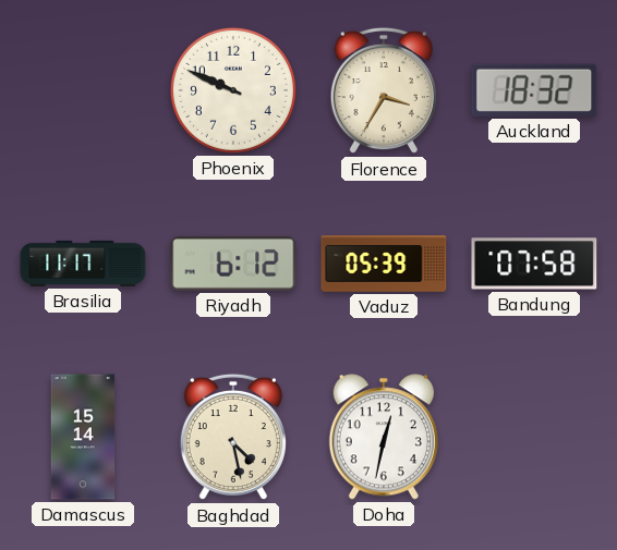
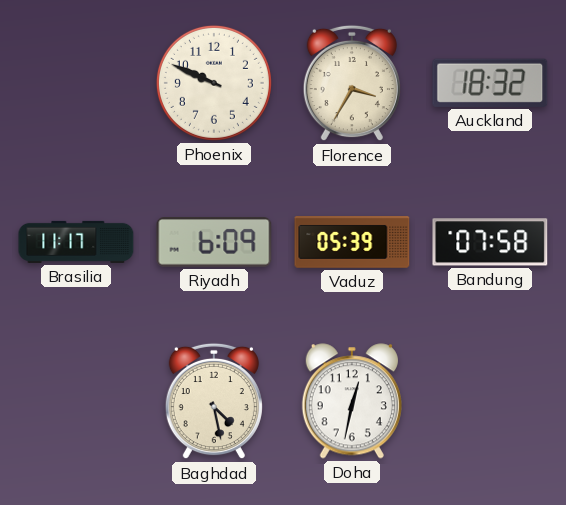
Riyadh: 6:12 -> 6:09
Damascus: 15:14 -> none
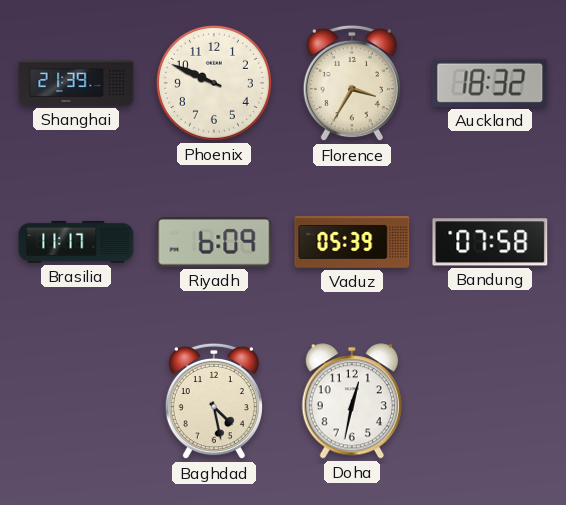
Shanghai: none -> 21:39
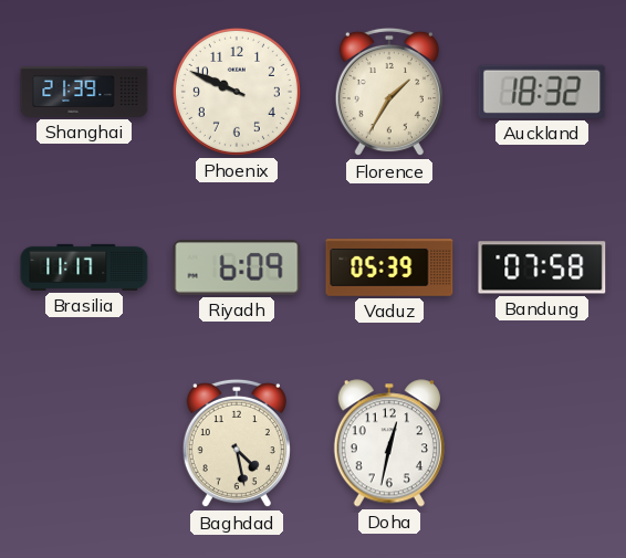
Florence: 3:35 -> 1:35
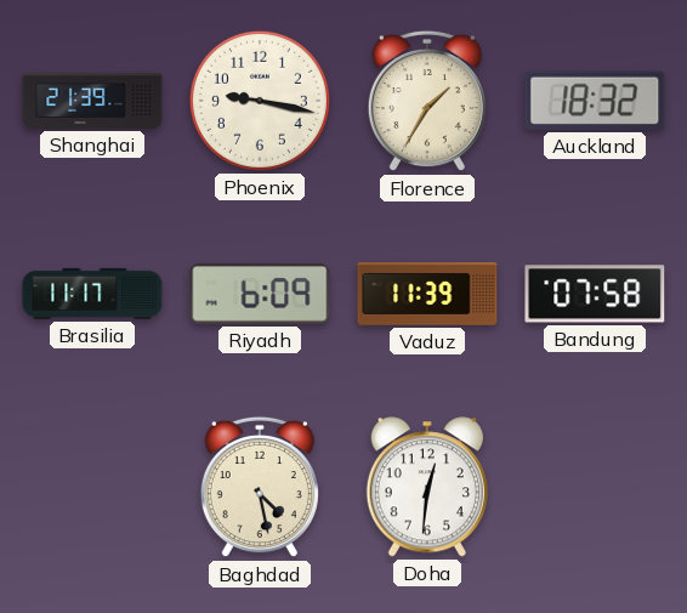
Phoenix: 9:49 -> 9:17
Vaduz: 05:39 -> 11:39
Doha: 12:32 -> 12:31
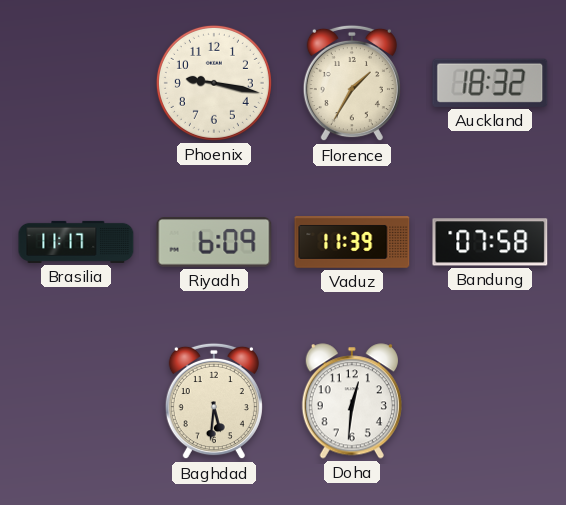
Shanghai: 21:39 -> none
Baghdad: 4:28 -> 5:31
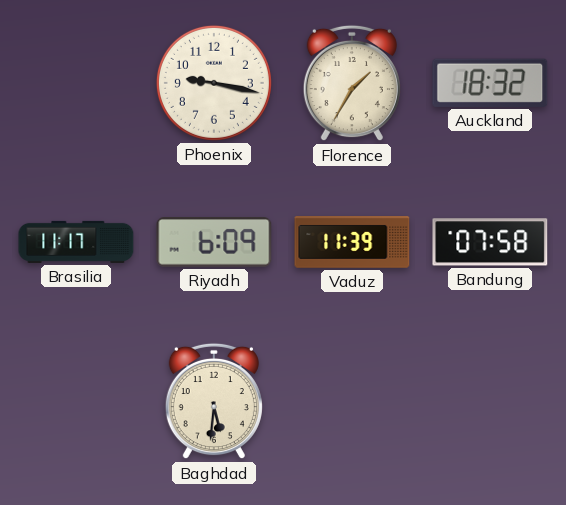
Doha: 12:31 -> none
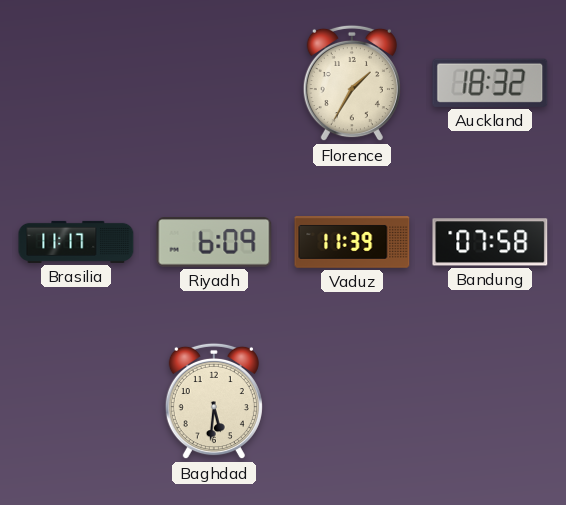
Phoenix: 9:17 -> none
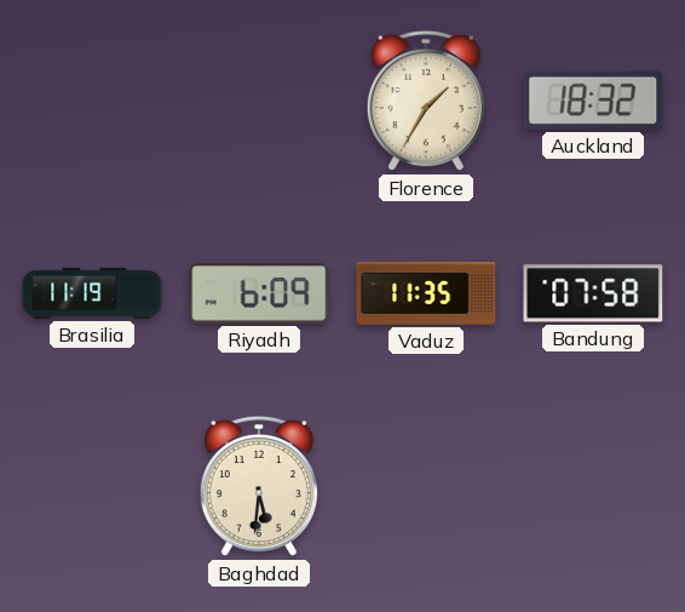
Brasilia: 11:17 -> 11:19
Vaduz: 11:39 -> 11:35
